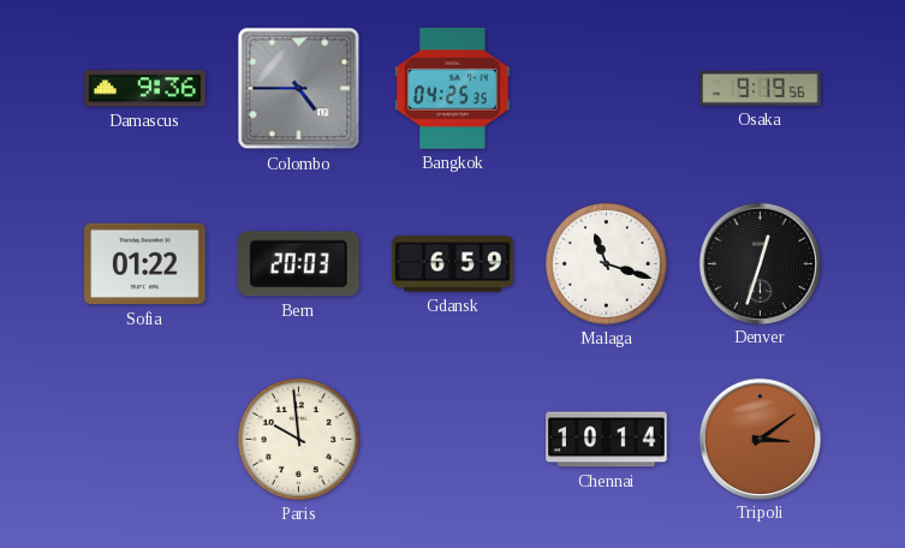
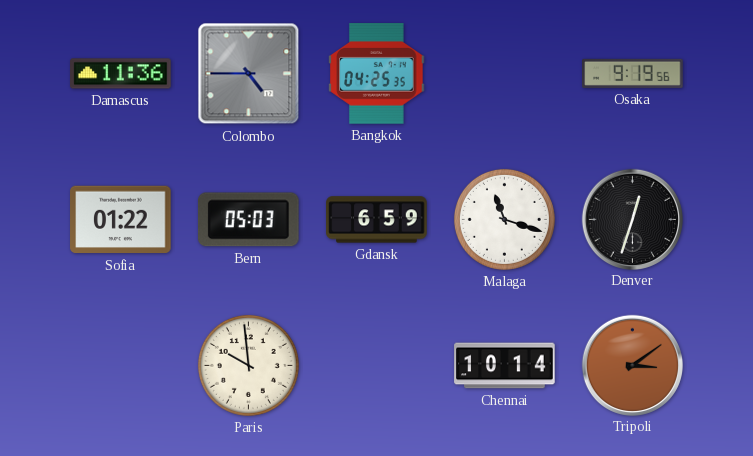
Damascus: 9:36 -> 11:36
Bern: 20:03 -> 05:03
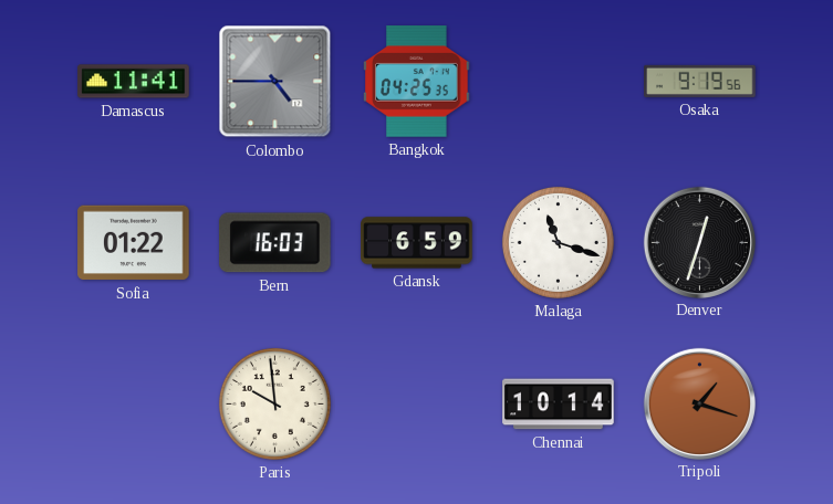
Damascus: 11:36 -> 11:41
Bern: 05:03 -> 16:03
Tripoli: 3:09 -> 1:18
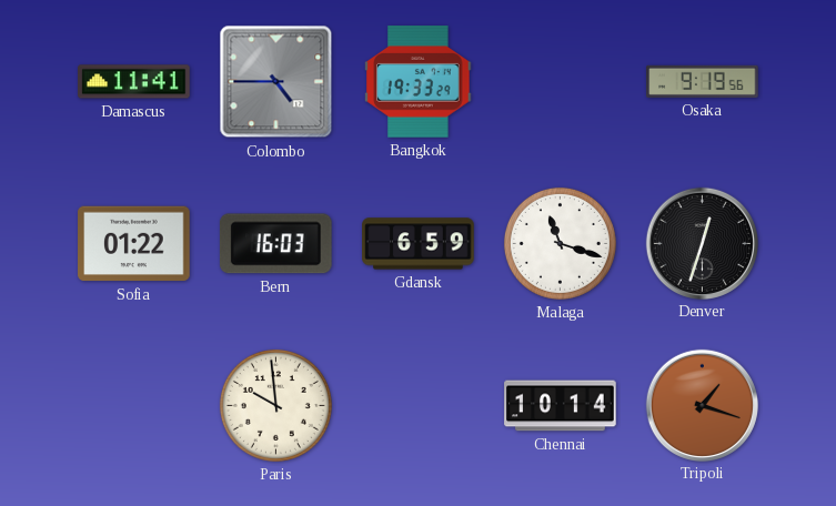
Bangkok: 04:25 -> 19:33
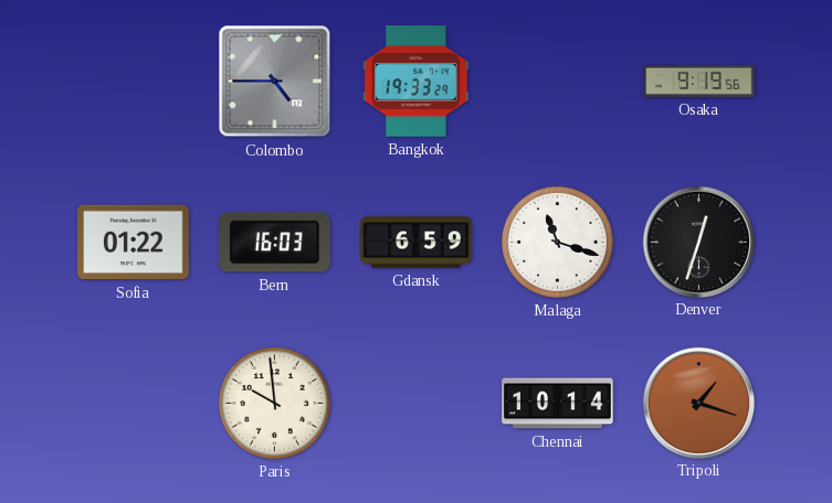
Damascus: 11:41 -> none
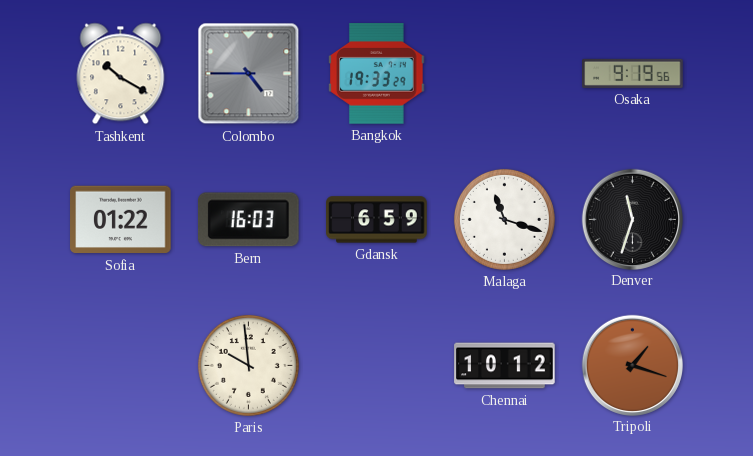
Tashkent: none -> 10:20
Denver: 12:33 -> 11:33
Chennai: 10:14 -> 10:12
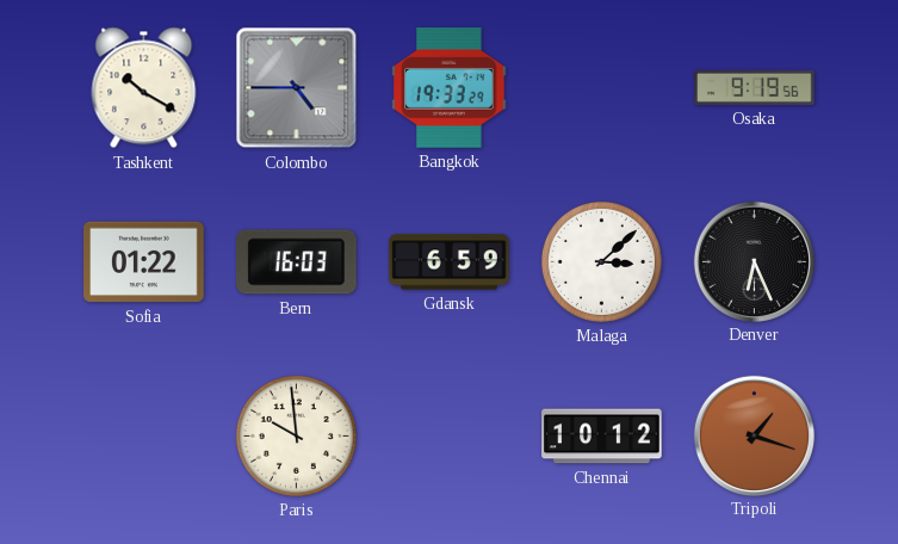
Malaga: 11:18 -> 3:08
Denver: 11:33 -> 6:26
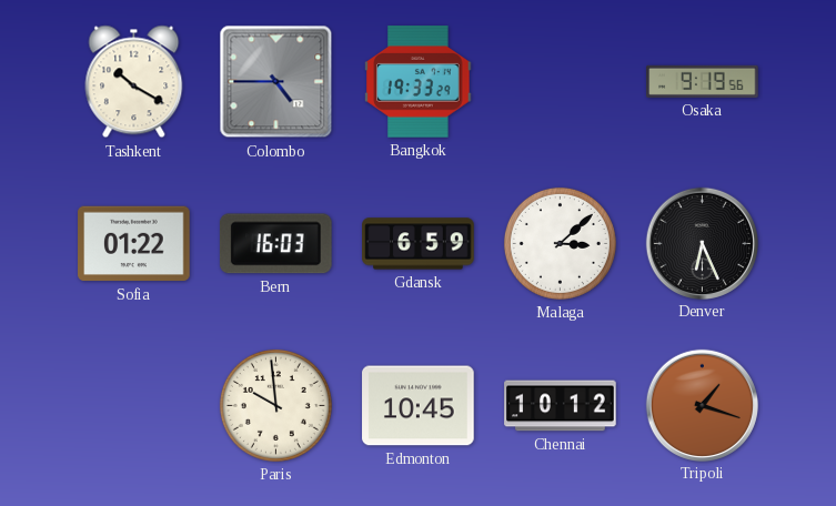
Edmonton: none -> 10:45
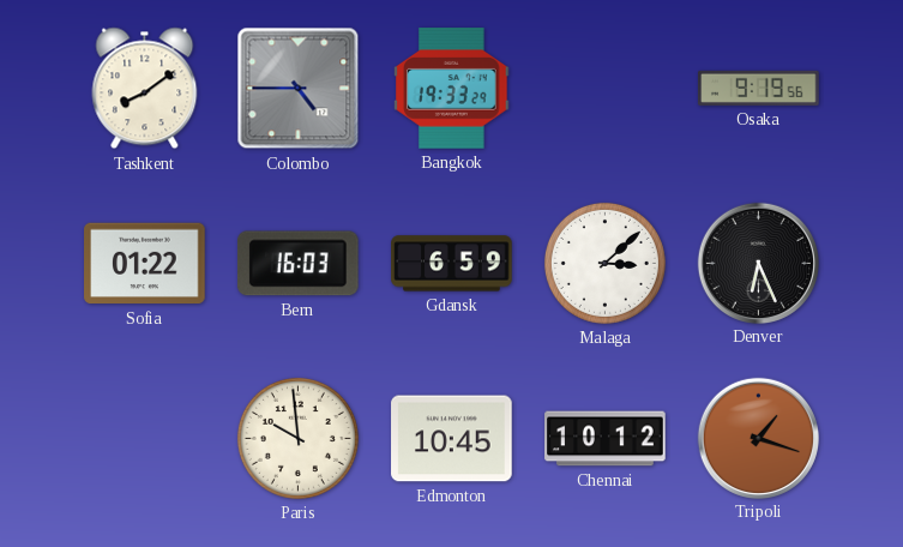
Tashkent: 10:20 -> 8:09
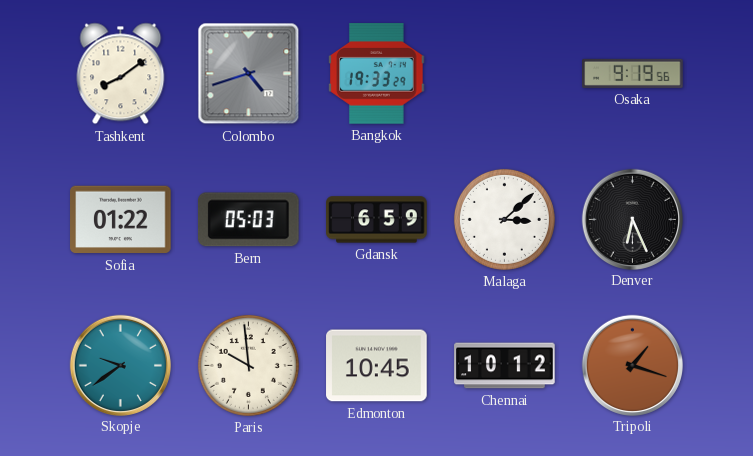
Colombo: 4:45 -> 4:42
Bern: 16:03 -> 05:03
Skopje: none -> 9:39
